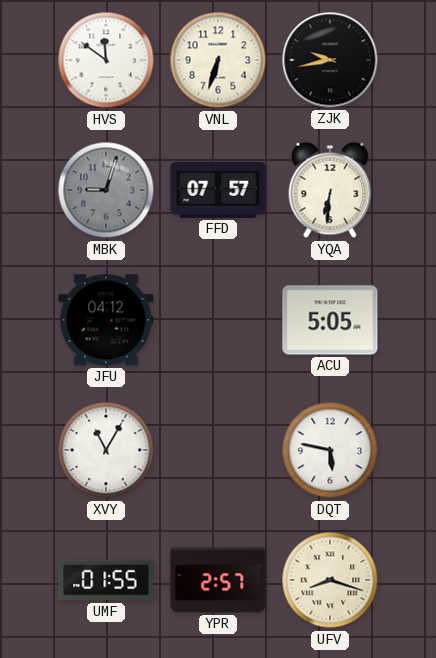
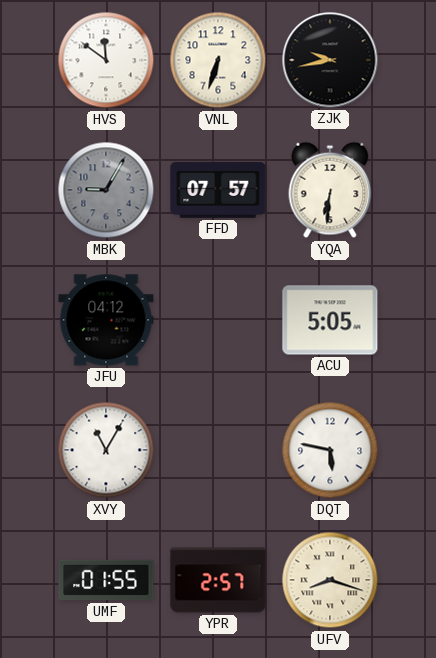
MBK: 9:03 -> 9:05
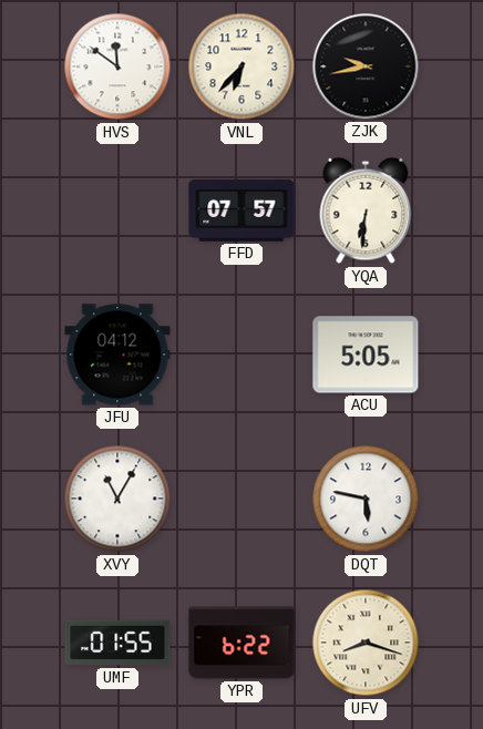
VNL: 6:33 -> 6:37
MBK: 9:05 -> none
YPR: 2:57 -> 6:22
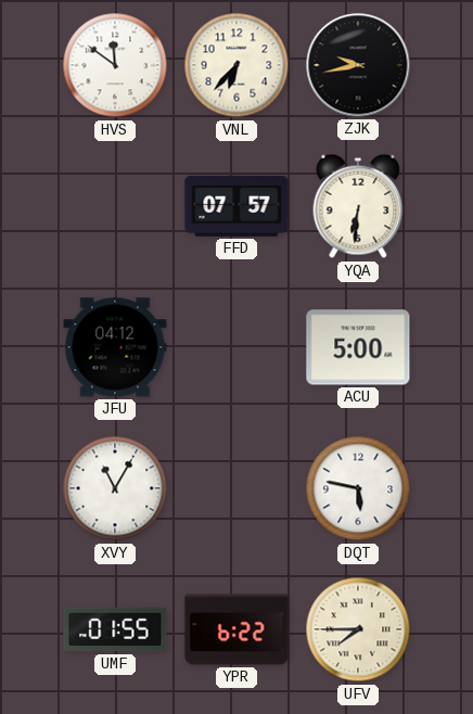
ACU: 5:05 -> 5:00
UFV: 8:18 -> 7:45
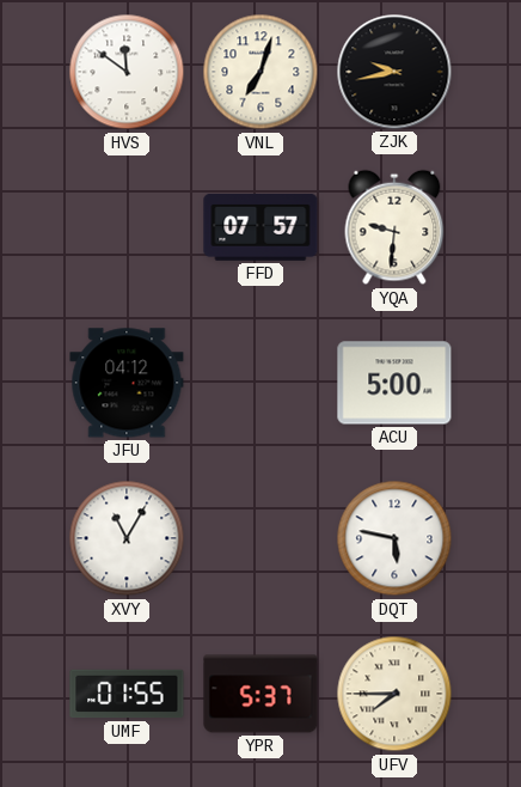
VNL: 6:37 -> 7:03
YQA: 6:31 -> 9:31
YPR: 6:22 -> 5:37
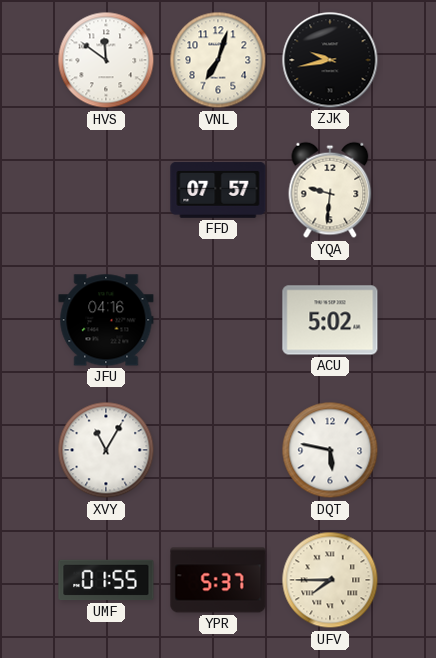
JFU: 04:12 -> 04:16
ACU: 5:00 -> 5:02
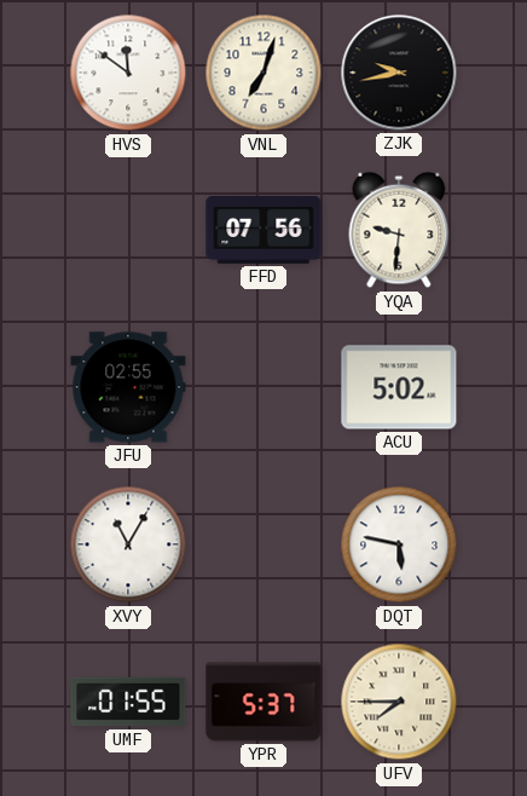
FFD: 07:57 -> 07:56
JFU: 04:16 -> 02:55
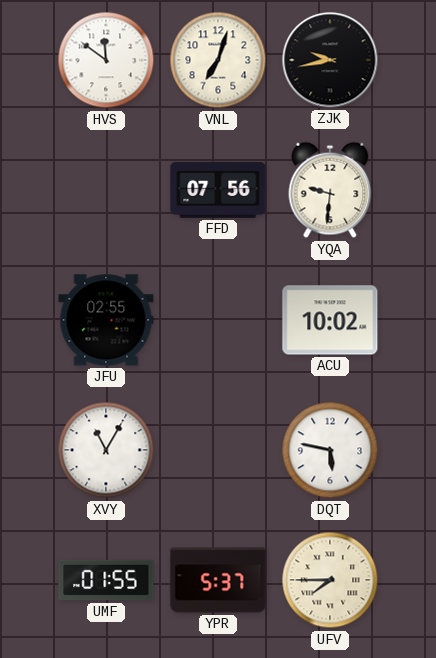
ACU: 5:02 -> 10:02
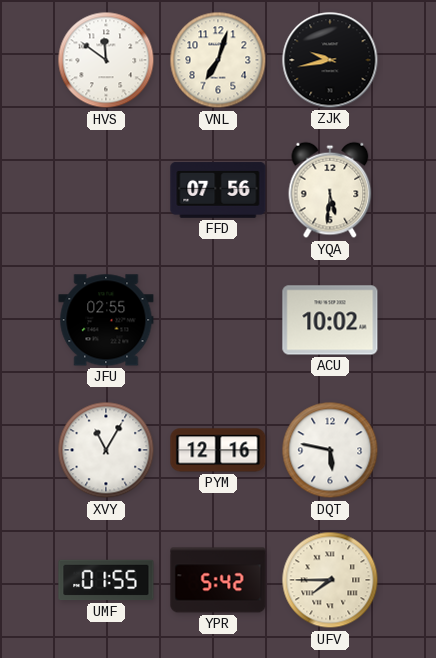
YQA: 9:31 -> 5:31
PYM: none -> 12:16
YPR: 5:37 -> 5:42
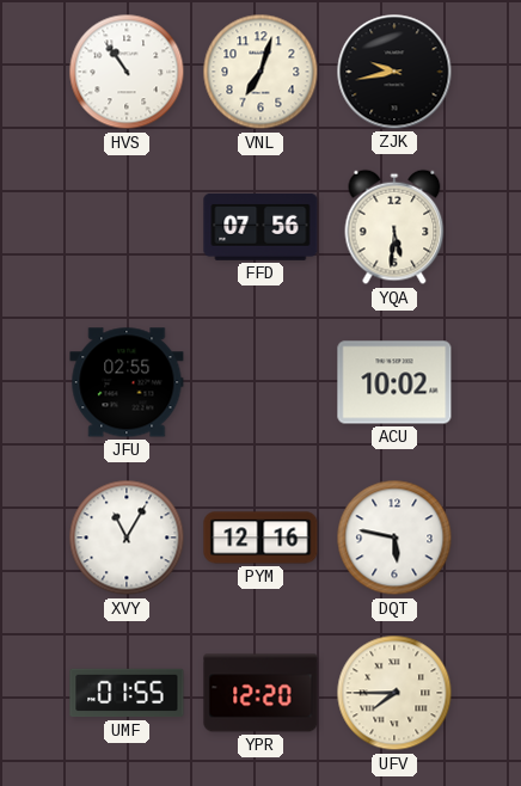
HVS: 11:51 -> 10:54
YPR: 5:42 -> 12:20
